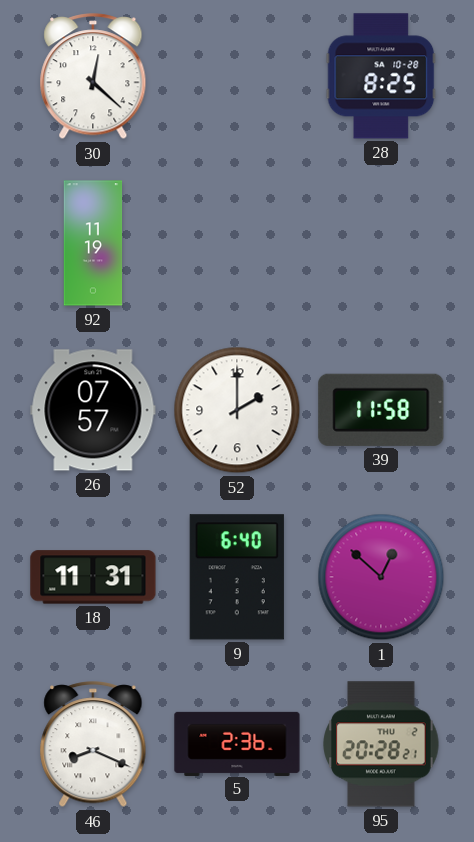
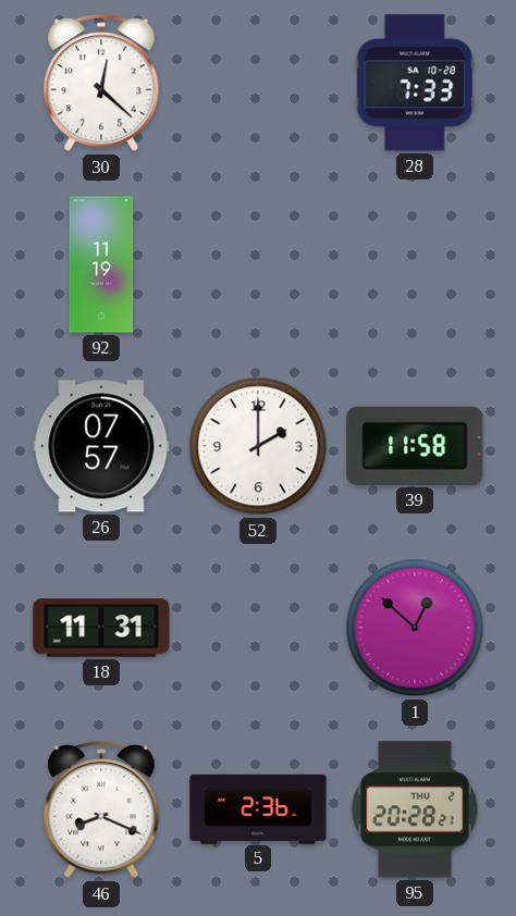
28: 8:25 -> 7:33
9: 6:40 -> none
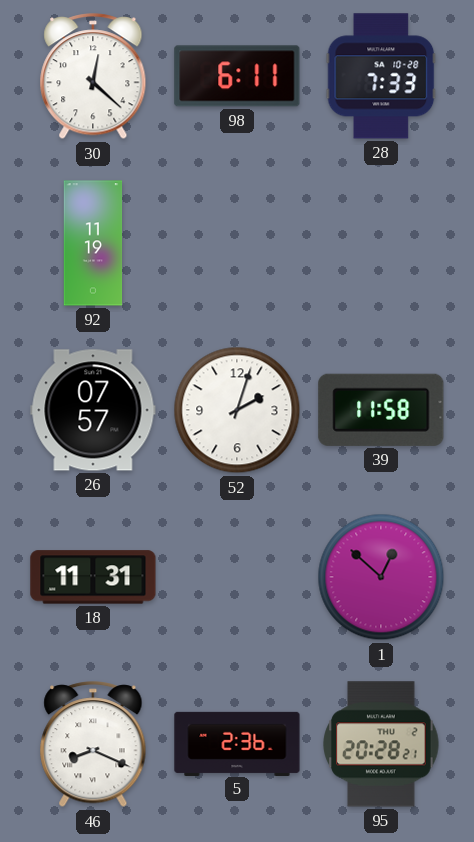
98: none -> 6:11
52: 2:00 -> 2:03
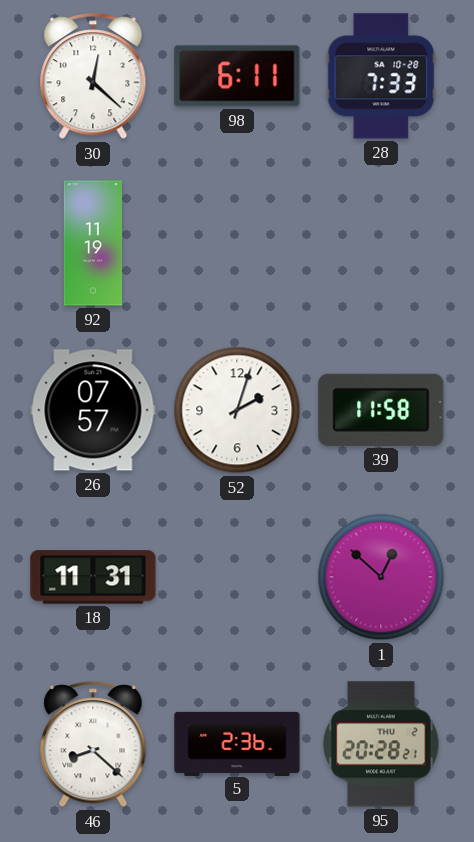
46: 8:19 -> 8:22
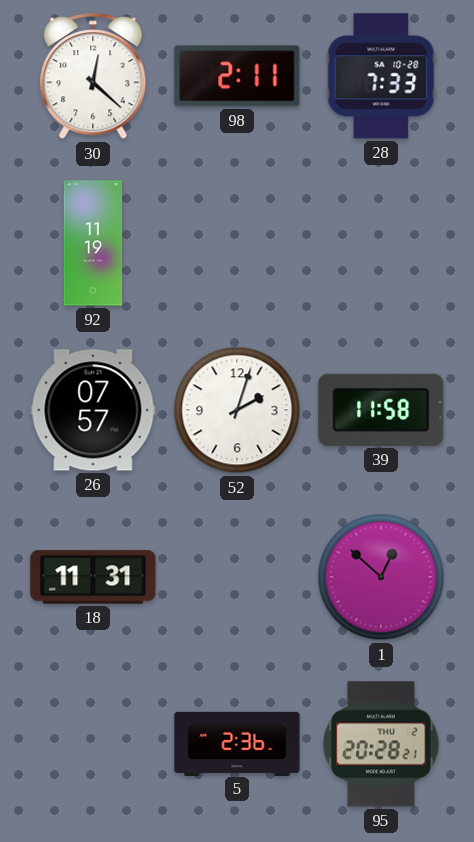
98: 6:11 -> 2:11
46: 8:22 -> none
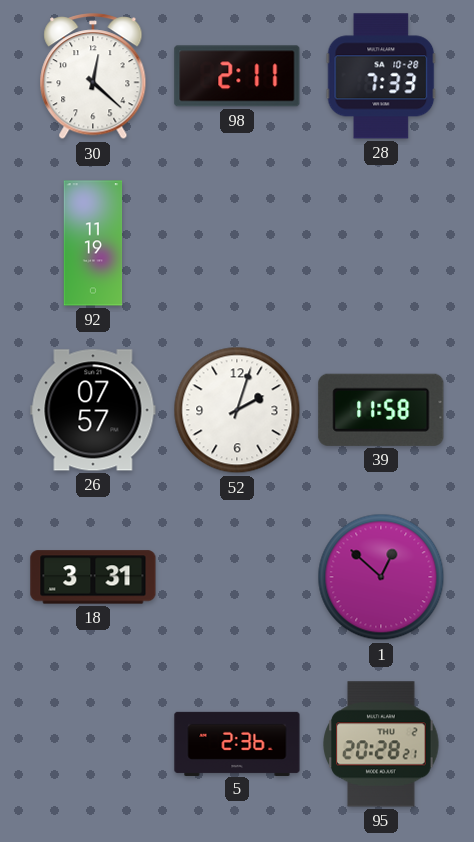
18: 11:31 -> 3:31
